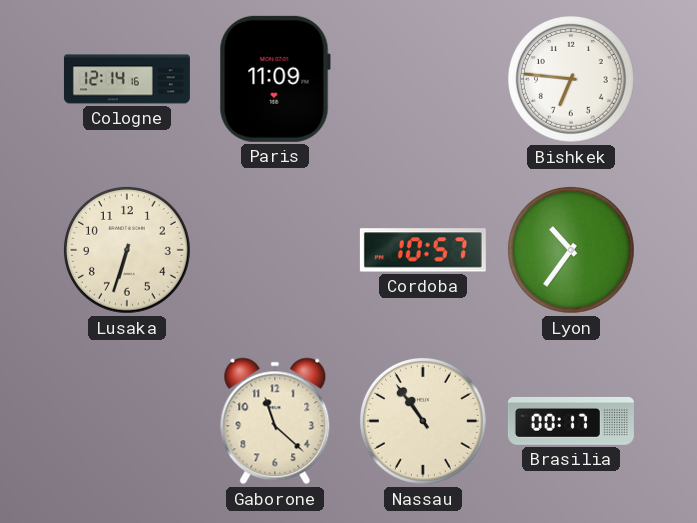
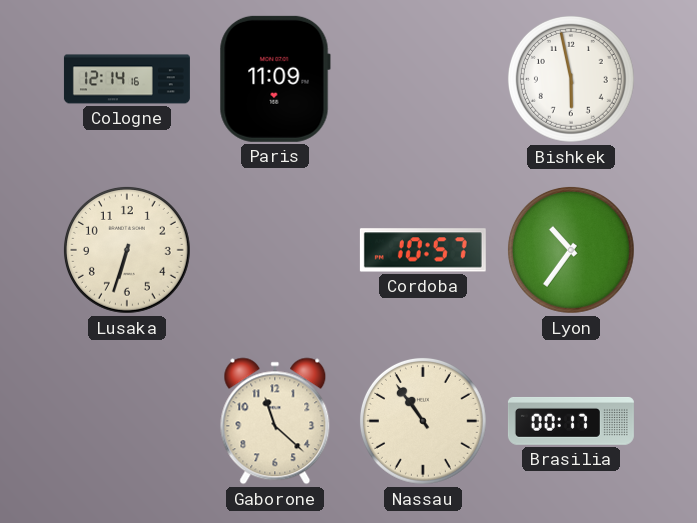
Bishkek: 6:46 -> 5:58
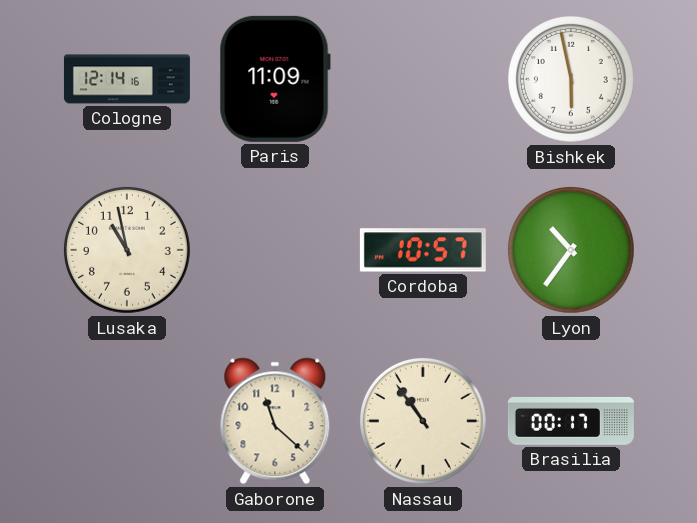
Lusaka: 6:33 -> 10:58
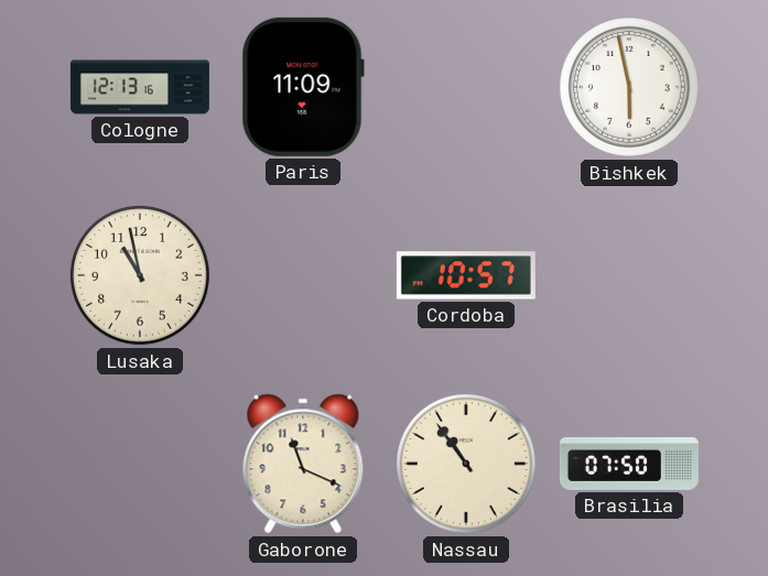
Cologne: 12:14 -> 12:13
Lyon: 10:36 -> none
Gaborone: 11:22 -> 11:19
Brasilia: 00:17 -> 07:50
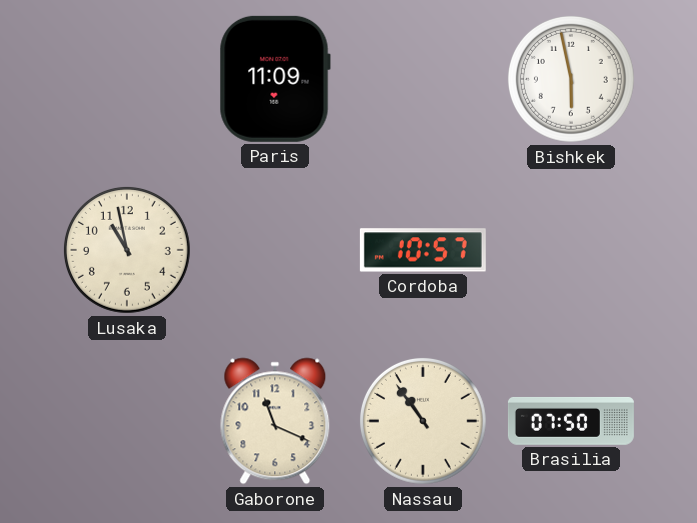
Cologne: 12:13 -> none
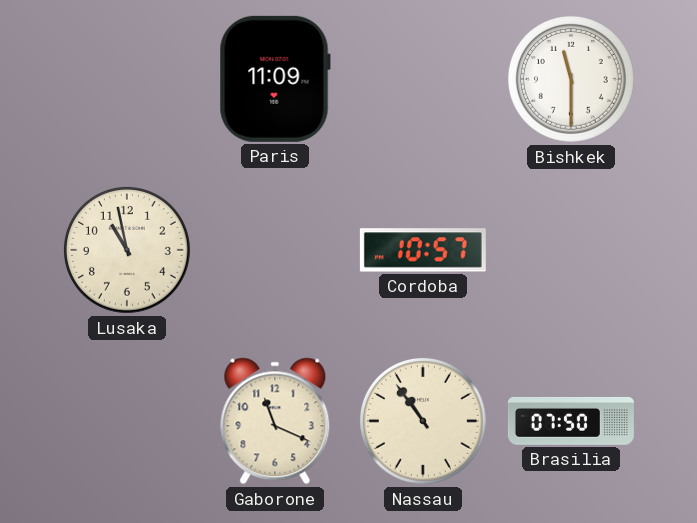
Bishkek: 5:58 -> 11:30
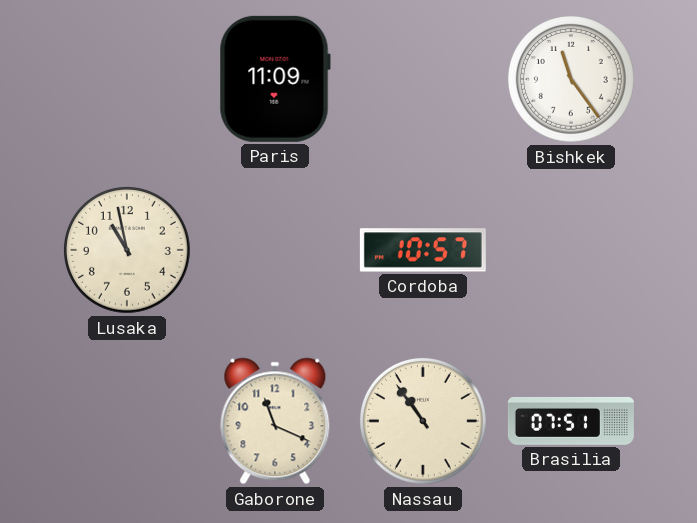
Bishkek: 11:30 -> 11:24
Brasilia: 07:50 -> 07:51
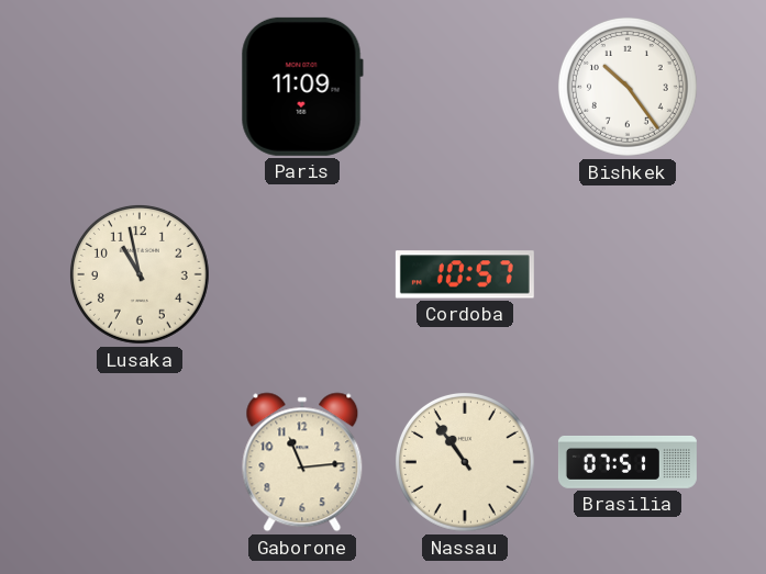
Bishkek: 11:24 -> 10:24
Gaborone: 11:19 -> 11:14
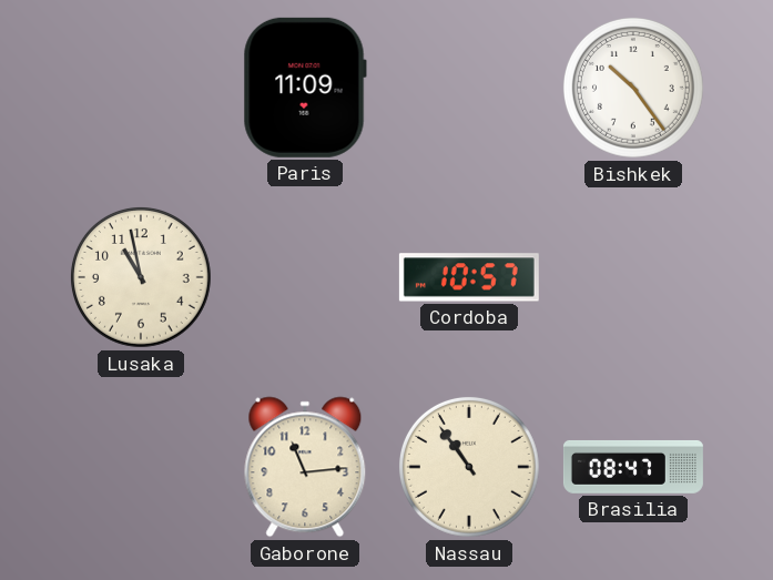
Brasilia: 07:51 -> 08:47
